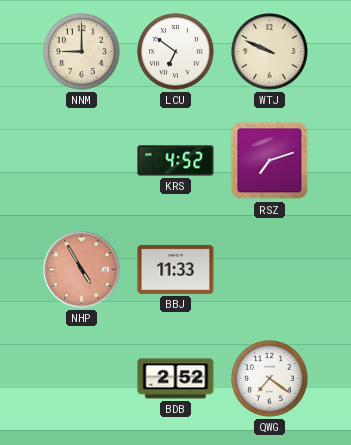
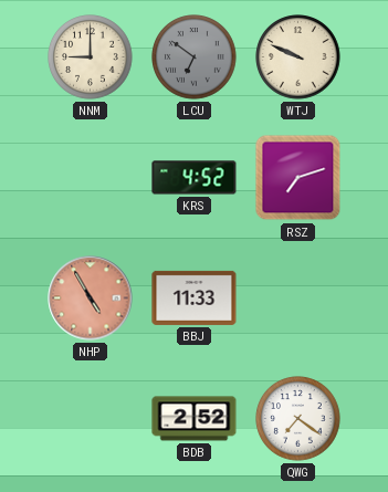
LCU dial: white -> grey
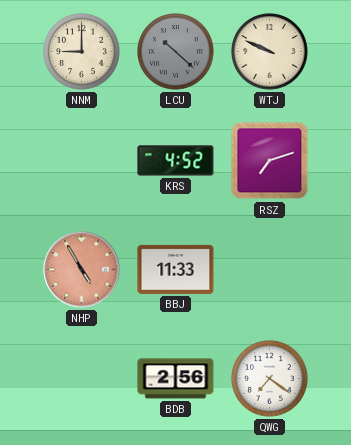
LCU: 6:51 -> 10:22
BDB: 2:52 -> 2:56
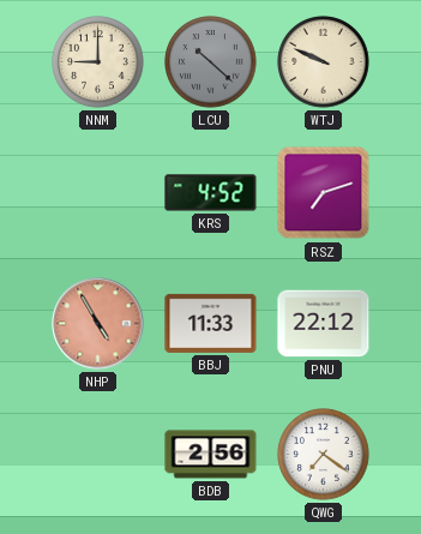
PNU: none -> 22:12
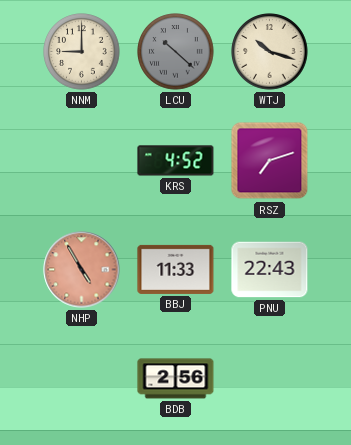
WTJ: 9:49 -> 10:18
PNU: 22:12 -> 22:43
QWG: 7:21 -> none
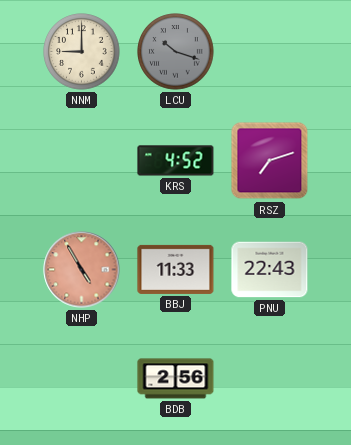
LCU: 10:22 -> 10:18
WTJ: 10:18 -> none
